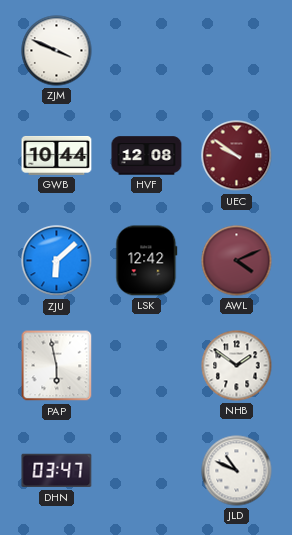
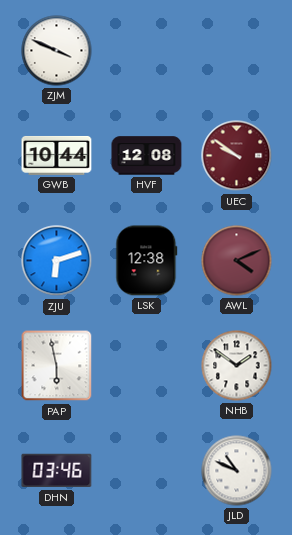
ZJU: 6:08 -> 6:12
LSK: 12:42 -> 12:38
DHN: 03:47 -> 03:46
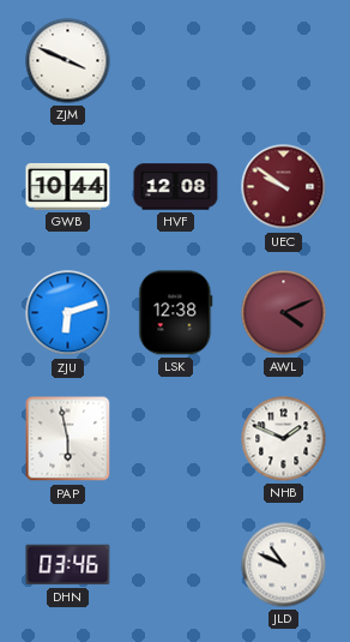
NHB: 1:51 -> 1:49
